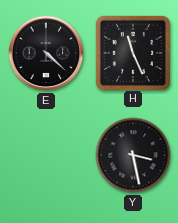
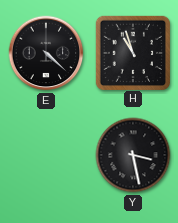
H: 11:26 -> 10:57
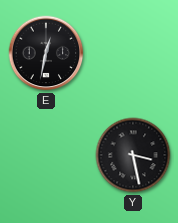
E: 4:22 -> 12:32
H: 10:57 -> none
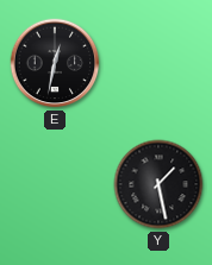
Y: 3:28 -> 1:28
